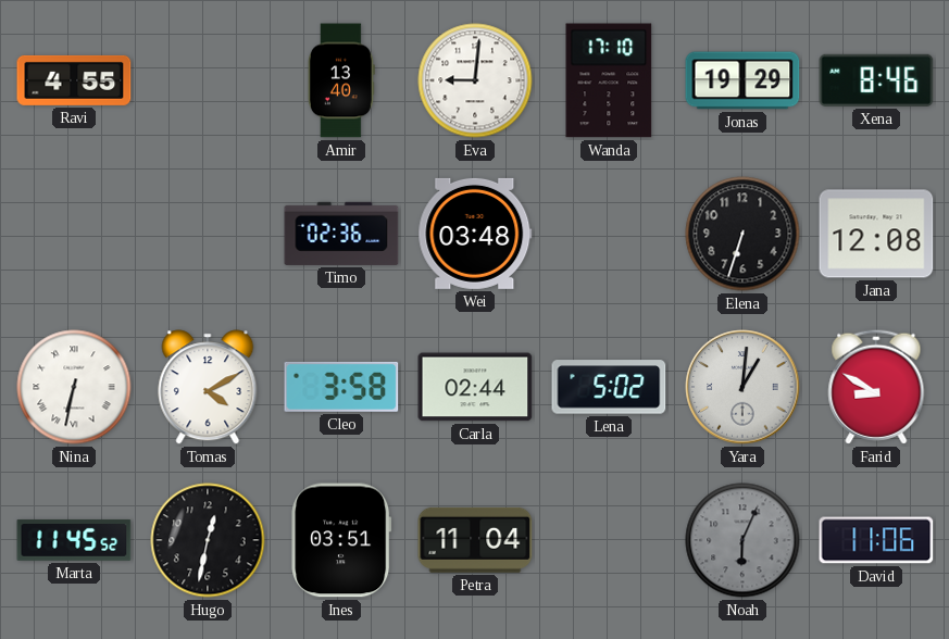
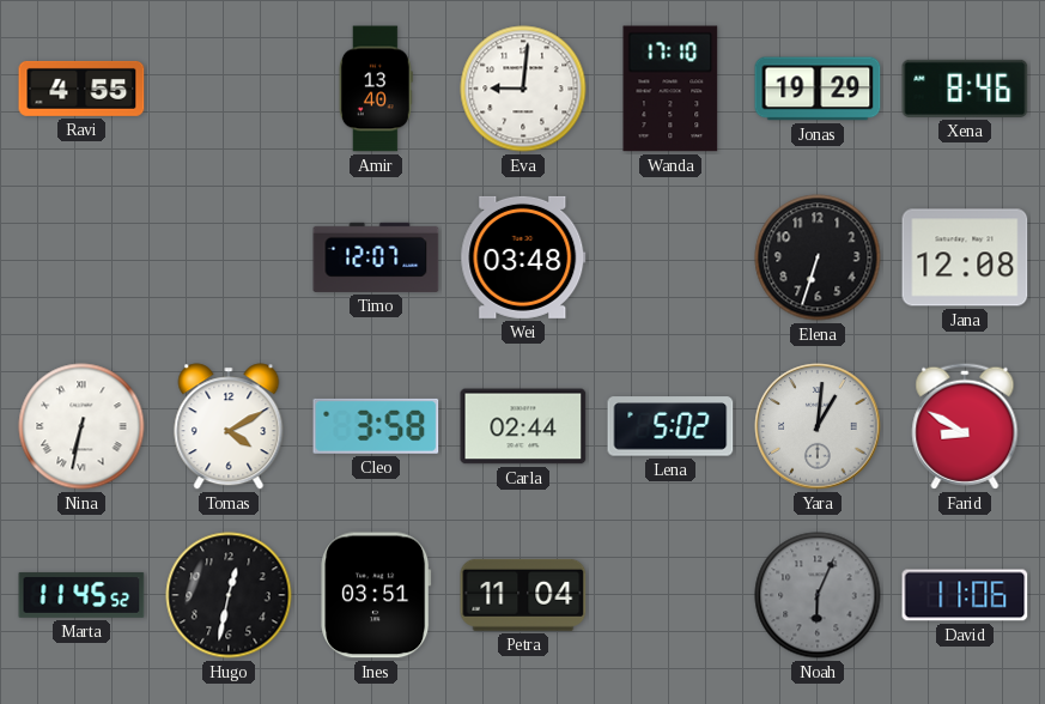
Timo: 02:36 -> 12:07
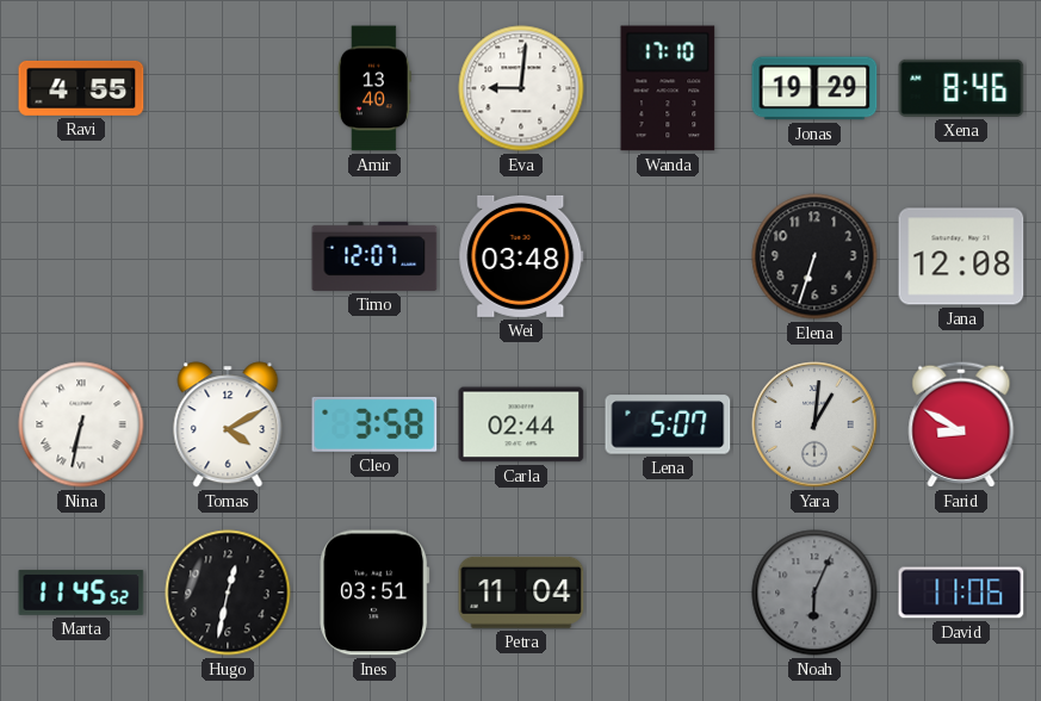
Lena: 5:02 -> 5:07
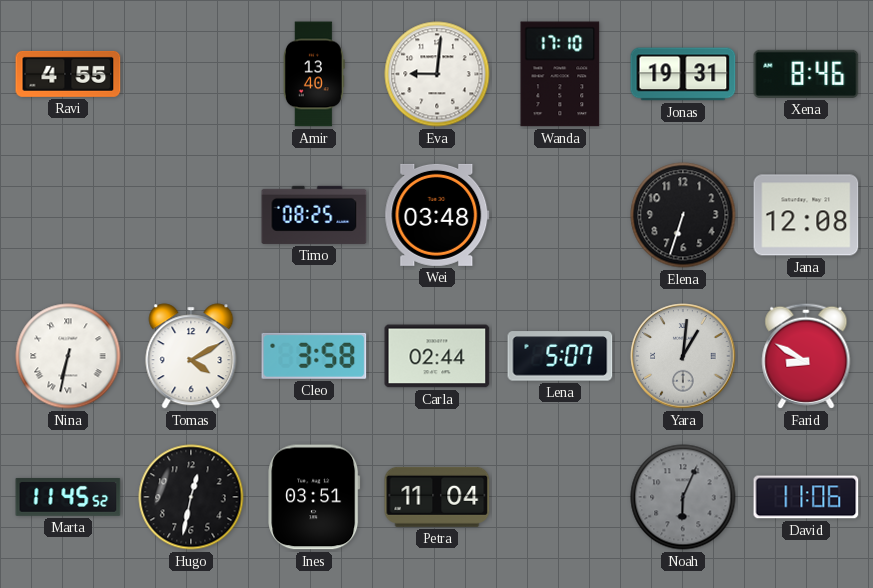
Jonas: 19:29 -> 19:31
Timo: 12:07 -> 08:25
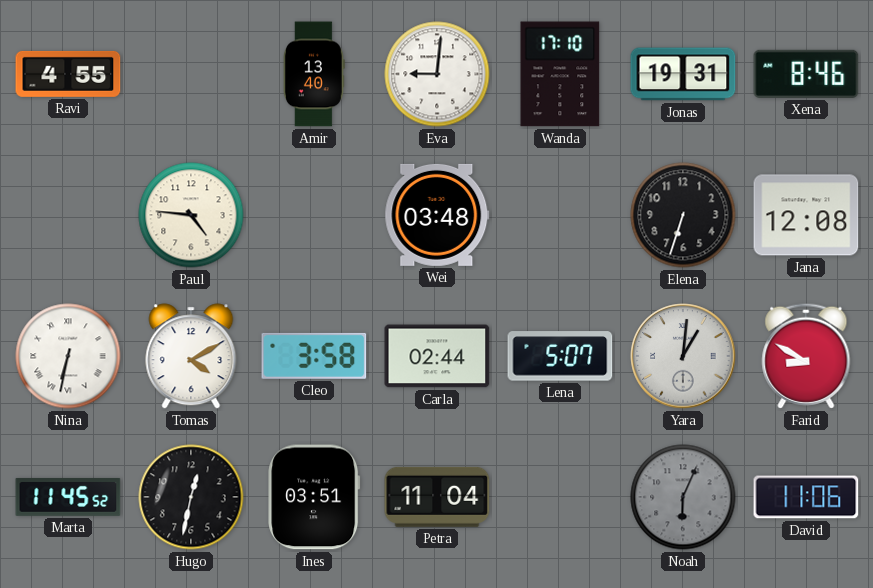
Paul: none -> 4:46
Timo: 08:25 -> none
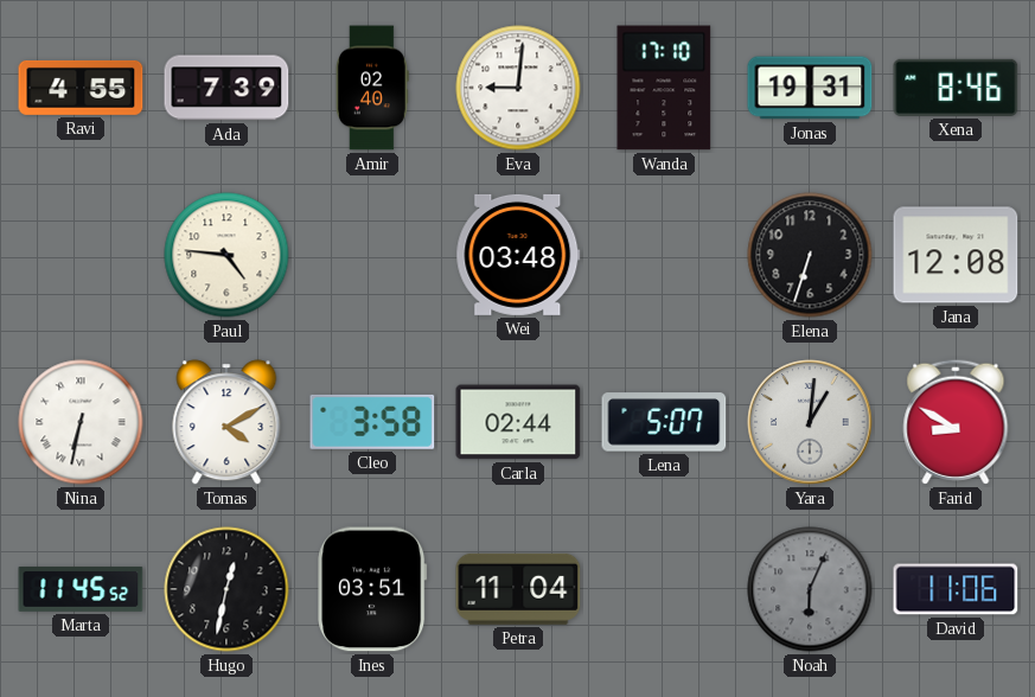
Ada: none -> 7:39
Amir: 13:40 -> 02:40
